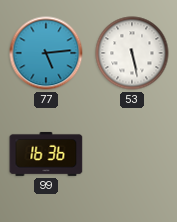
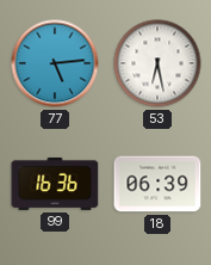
53: 5:28 -> 6:28
18: none -> 06:39
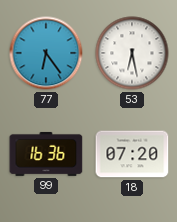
77: 5:14 -> 6:24
18: 06:39 -> 07:20
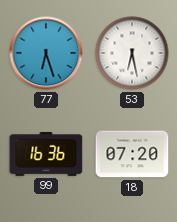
77: 6:24 -> 6:27
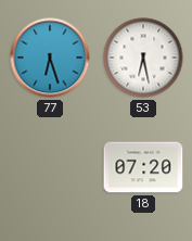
99: 16:36 -> none
